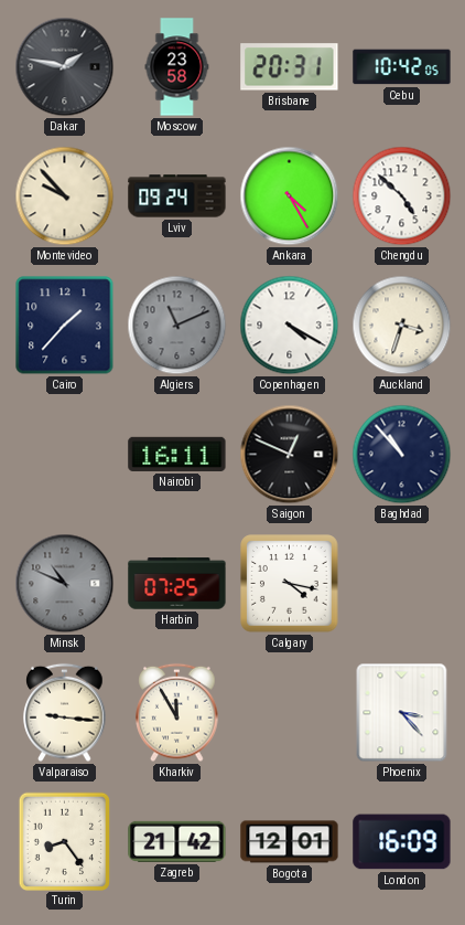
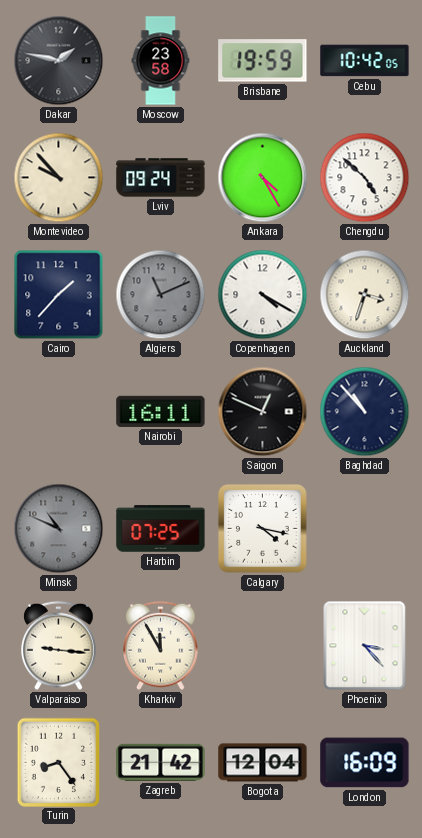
Brisbane: 20:31 -> 19:59
Bogota: 12:01 -> 12:04
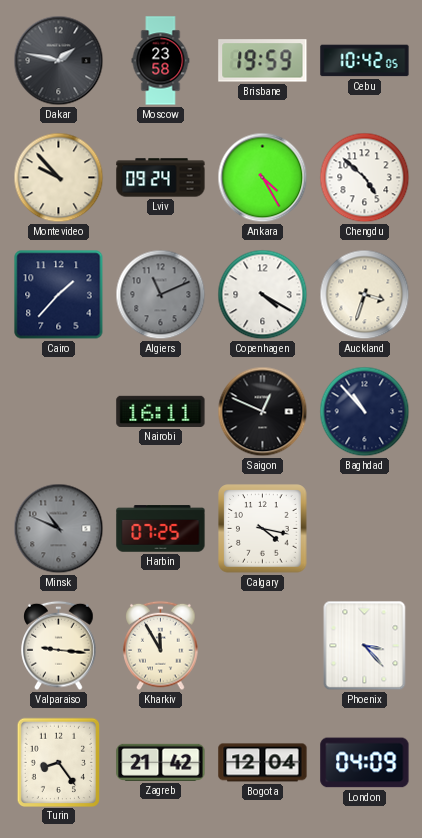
London: 16:09 -> 04:09
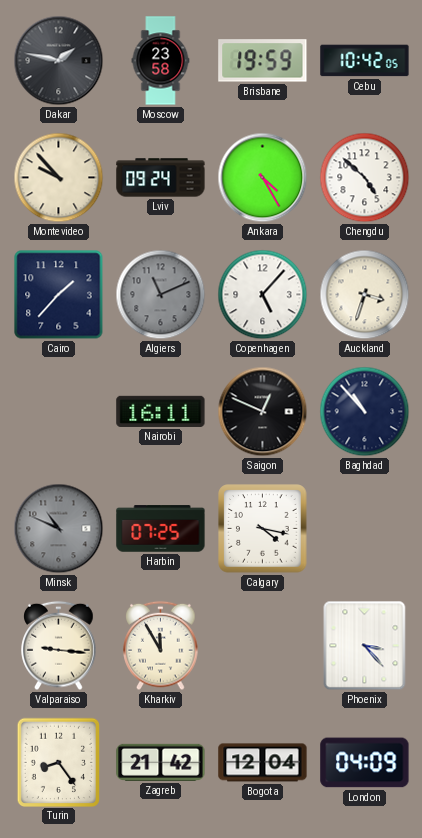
Copenhagen: 4:20 -> 5:07
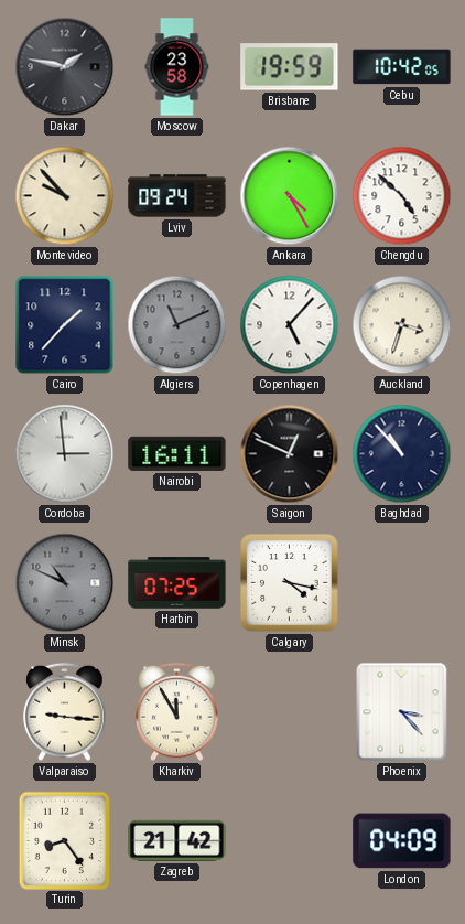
Cordoba: none -> 2:59
Bogota: 12:04 -> none
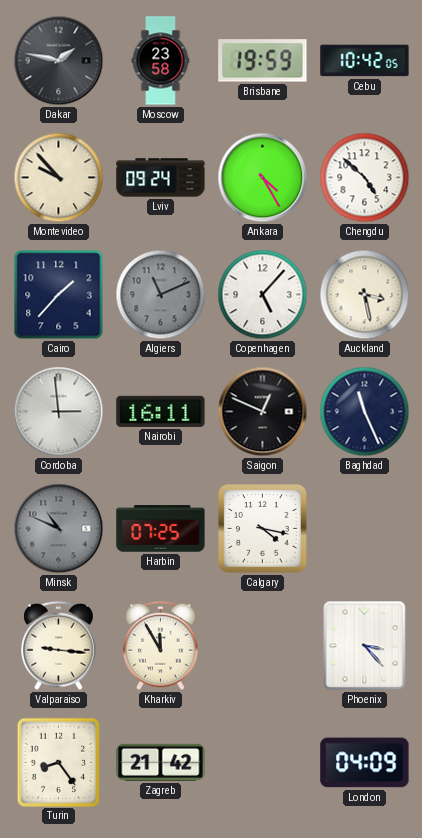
Auckland: 3:33 -> 3:28
Baghdad: 10:53 -> 11:26
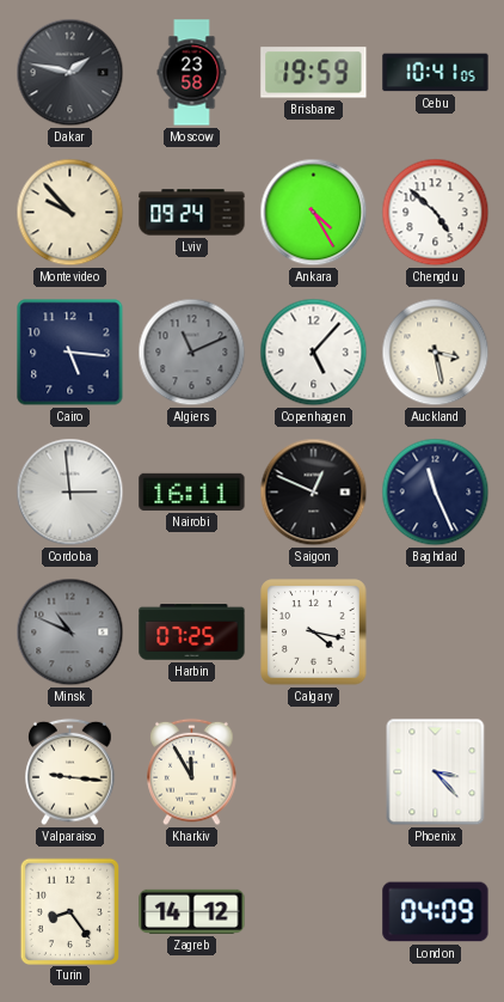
Cebu: 10:42 -> 10:41
Cairo: 1:37 -> 5:16
Zagreb: 21:42 -> 14:12
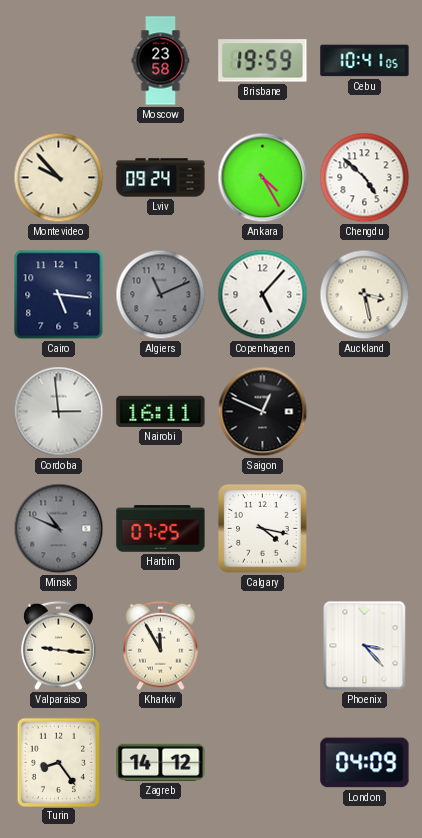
Dakar: 1:47 -> none
Baghdad: 11:26 -> none
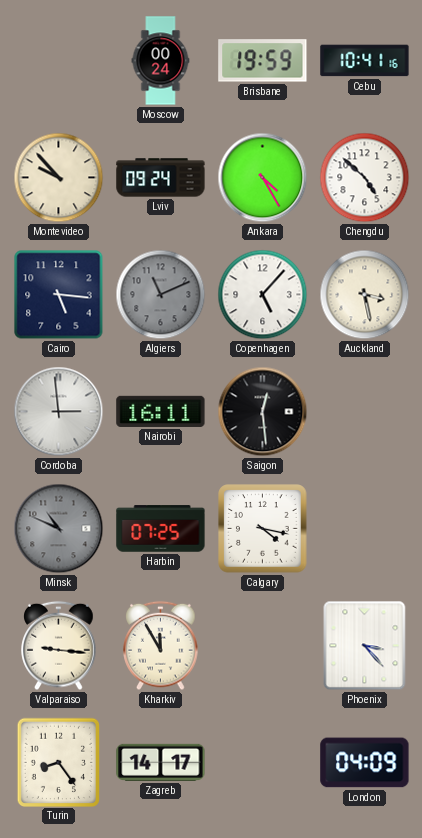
Moscow: 23:58 -> 00:24
Cebu: 10:41:05 -> 10:41:16
Saigon: 12:49 -> 12:29
Zagreb: 14:12 -> 14:17
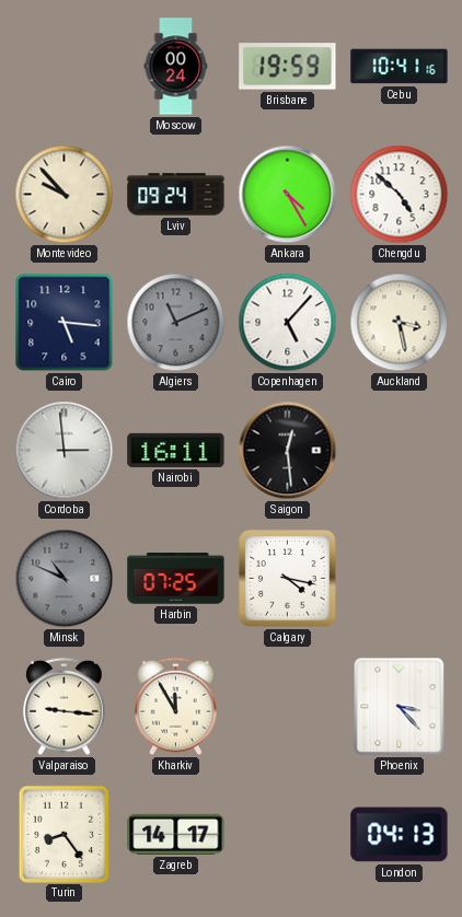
London: 04:09 -> 04:13
